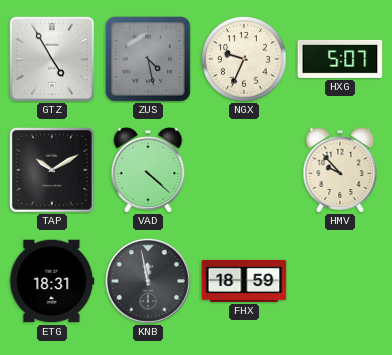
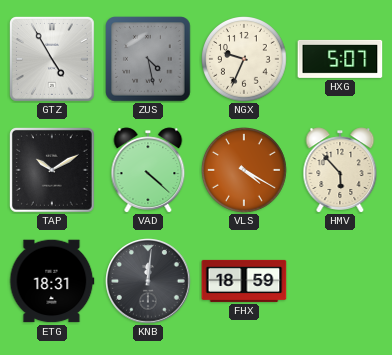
VLS: none -> 4:20
HMV: 9:53 -> 5:53
KNB: 11:58 -> 12:01
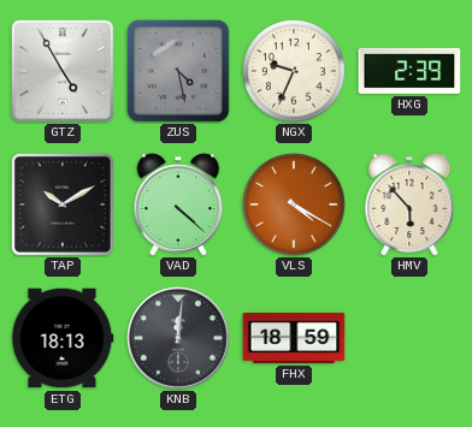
HXG: 5:07 -> 2:39
ETG: 18:31 -> 18:13
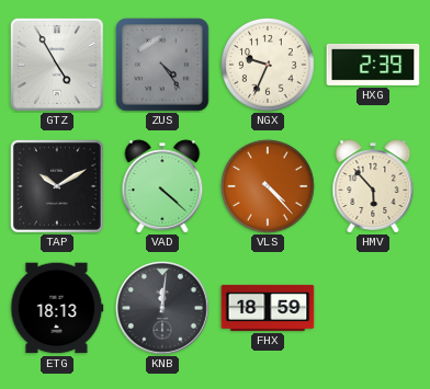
ZUS: 4:28 -> 4:24
VLS: 4:20 -> 4:23
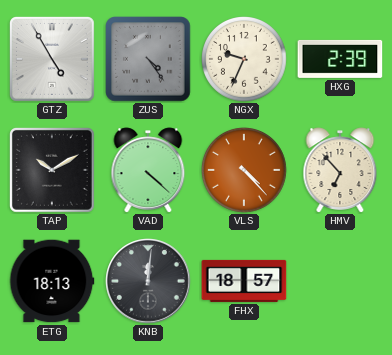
HMV: 5:53 -> 6:53
FHX: 18:59 -> 18:57
